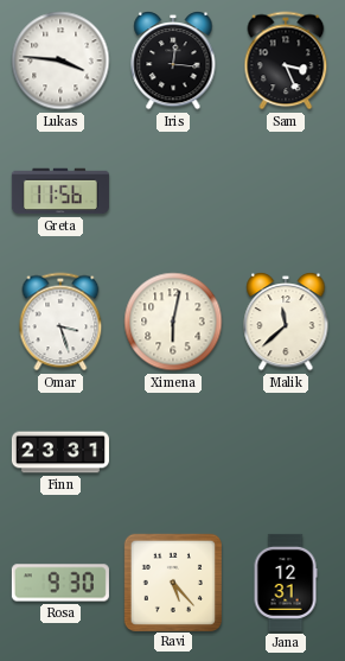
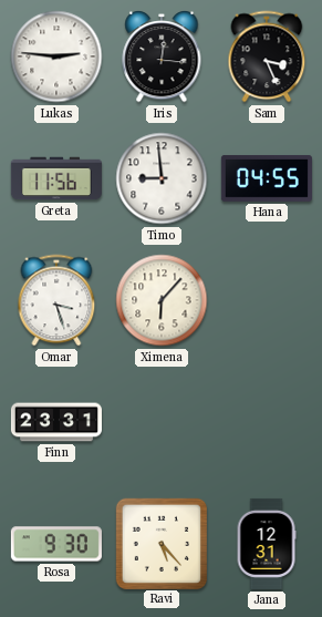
Lukas: 3:46 -> 2:46
Timo: none -> 8:59
Hana: none -> 04:55
Ximena: 6:02 -> 6:07
Malik: 11:38 -> none
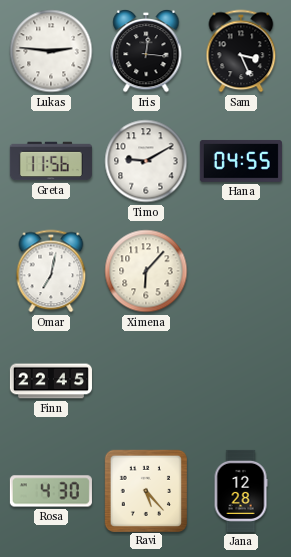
Timo: 8:59 -> 9:10
Omar: 3:27 -> 7:02
Finn: 23:31 -> 22:45
Rosa: 9:30 -> 4:30
Jana: 12:31 -> 12:28
